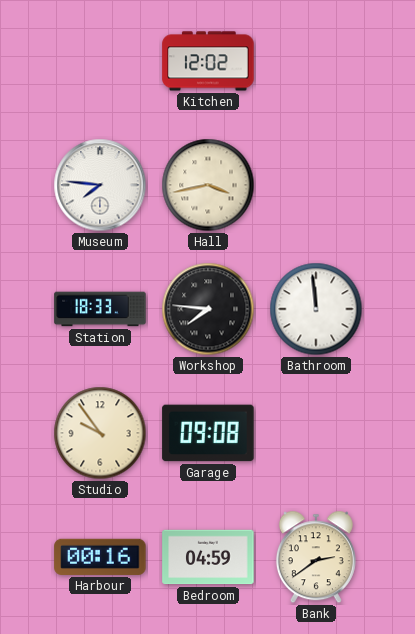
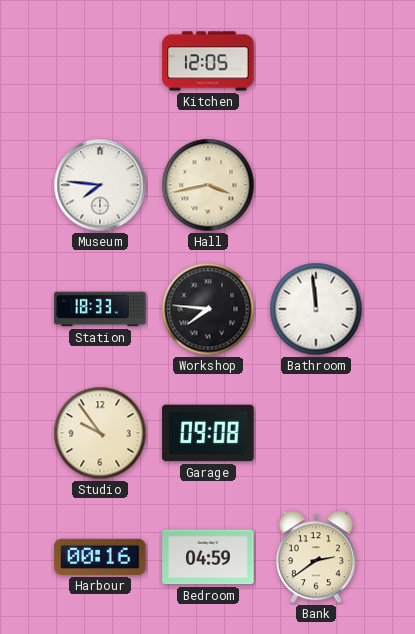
Kitchen: 12:02 -> 12:05
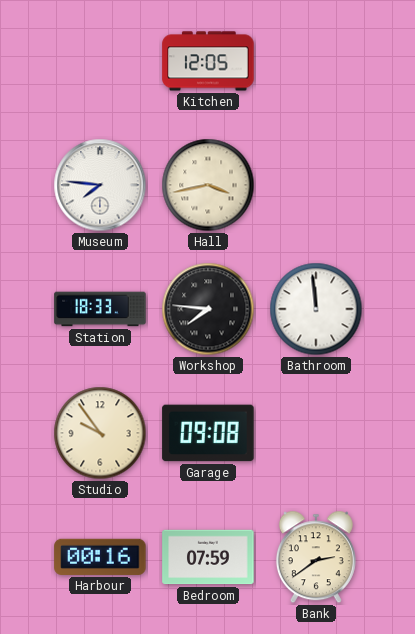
Bedroom: 04:59 -> 07:59
